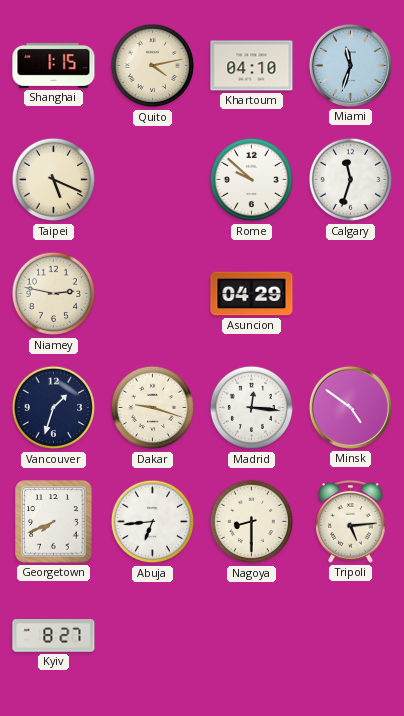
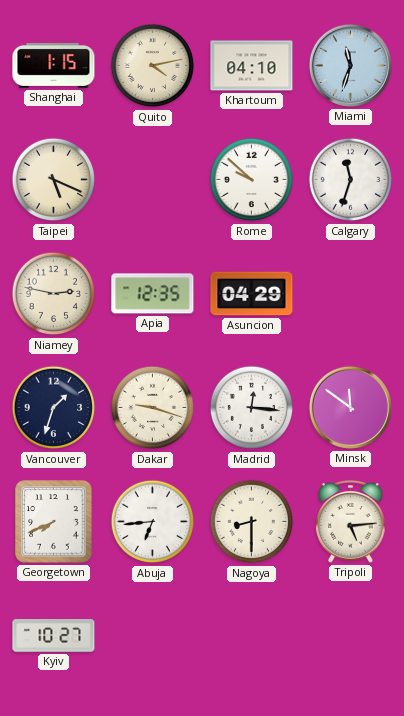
Apia: none -> 12:35
Minsk: 4:51 -> 11:51
Kyiv: 8:27 -> 10:27
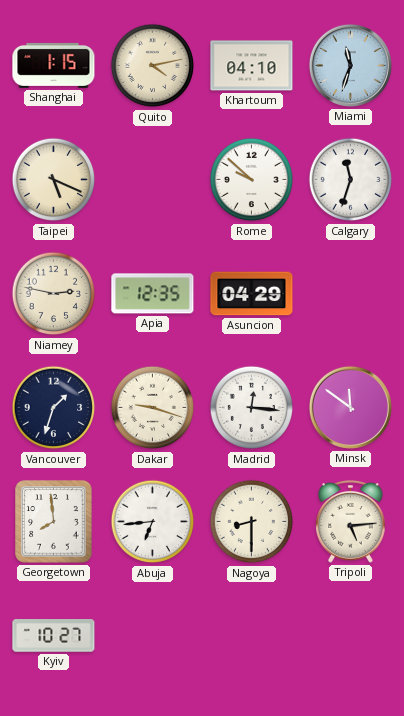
Georgetown: 7:41 -> 7:59
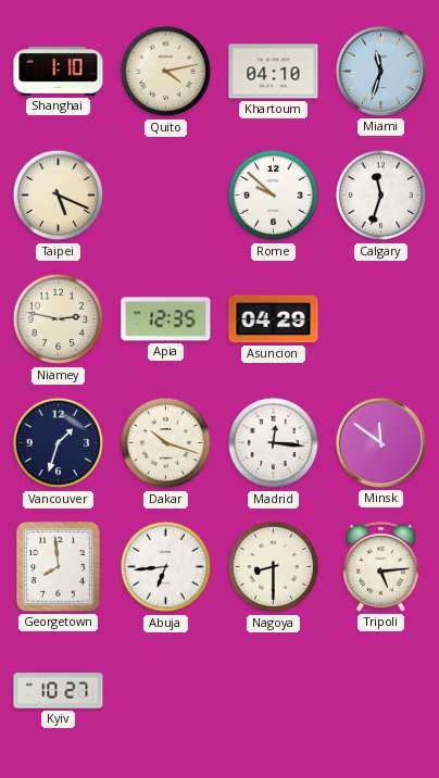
Shanghai: 1:15 -> 1:10
Dakar: 9:18 -> 10:18
